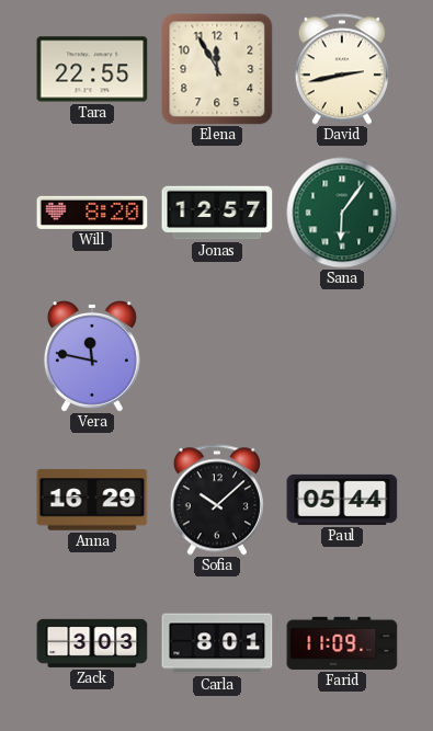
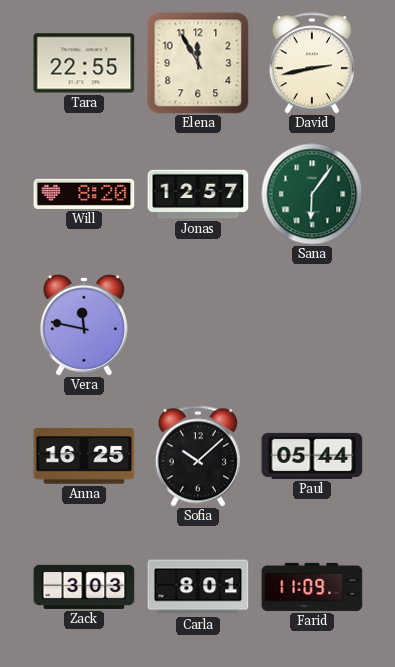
Anna: 16:29 -> 16:25
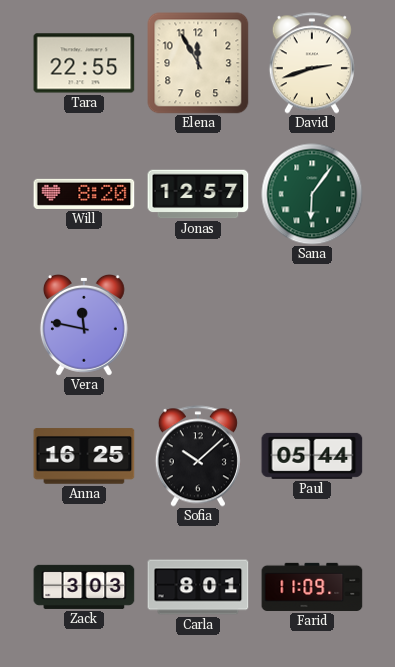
David: 2:43 -> 2:42
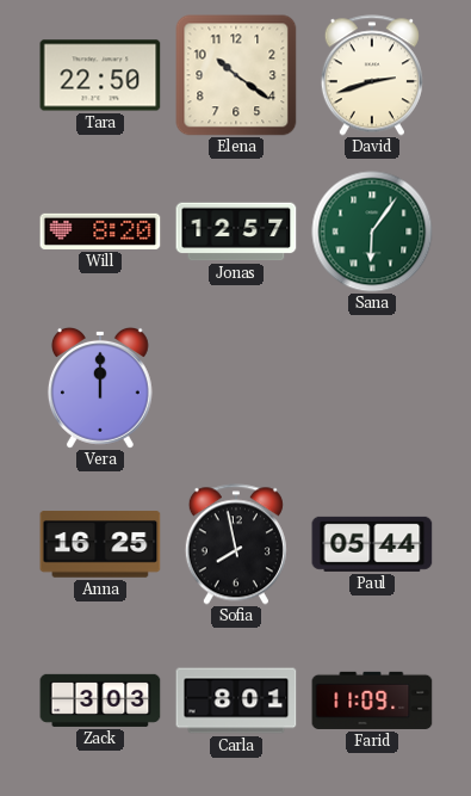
Tara: 22:55 -> 22:50
Elena: 11:55 -> 10:21
Vera: 11:47 -> 12:00
Sofia: 10:08 -> 7:58
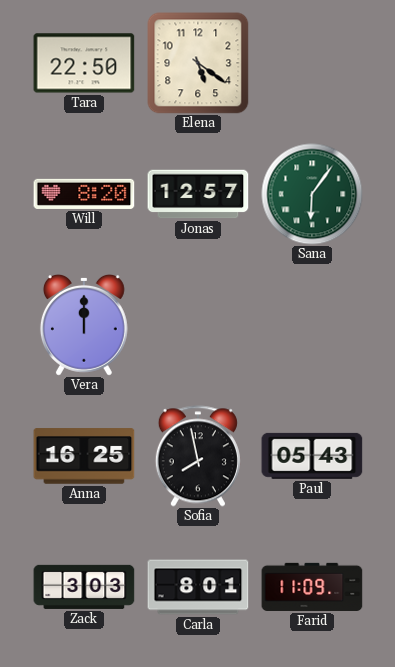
Elena: 10:21 -> 5:21
David: 2:42 -> none
Paul: 05:44 -> 05:43
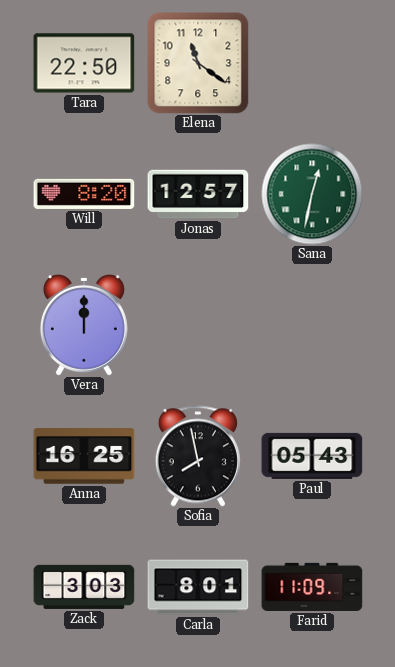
Elena: 5:21 -> 11:21
Sana: 6:06 -> 12:32
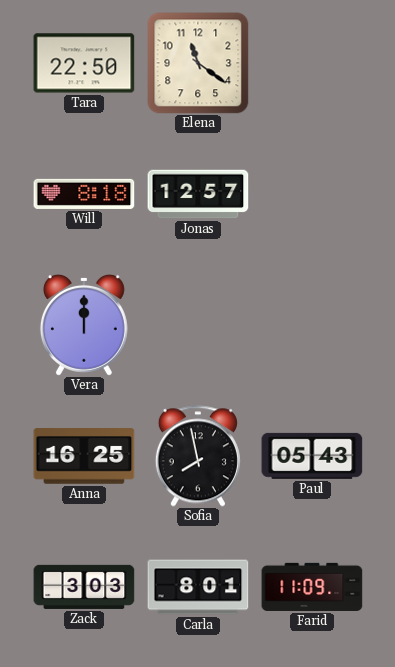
Will: 8:20 -> 8:18
Sana: 12:32 -> none
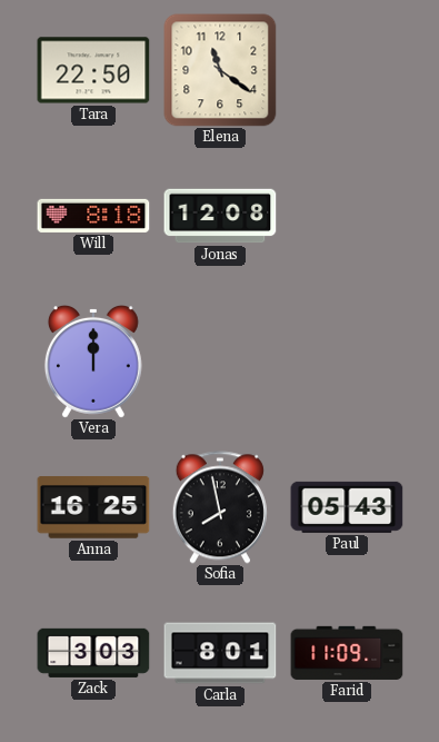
Jonas: 12:57 -> 12:08
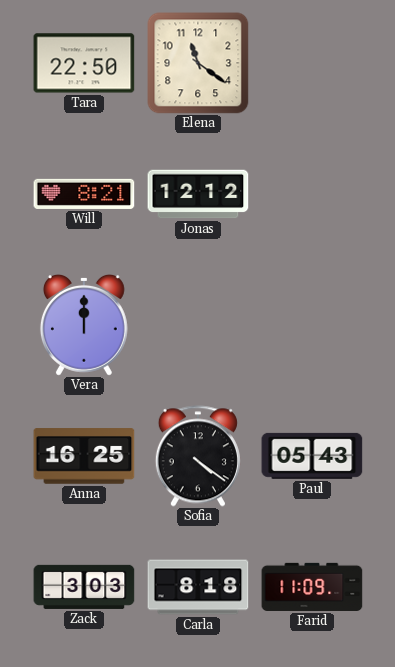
Will: 8:18 -> 8:21
Jonas: 12:08 -> 12:12
Sofia: 7:58 -> 4:21
Carla: 8:01 -> 8:18
